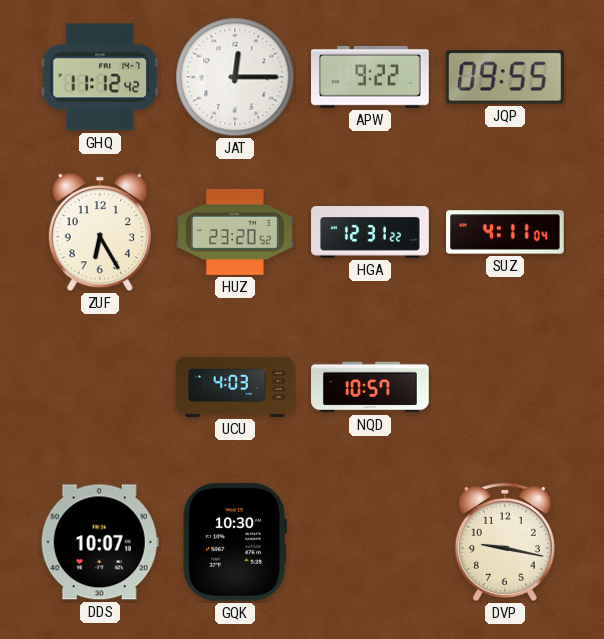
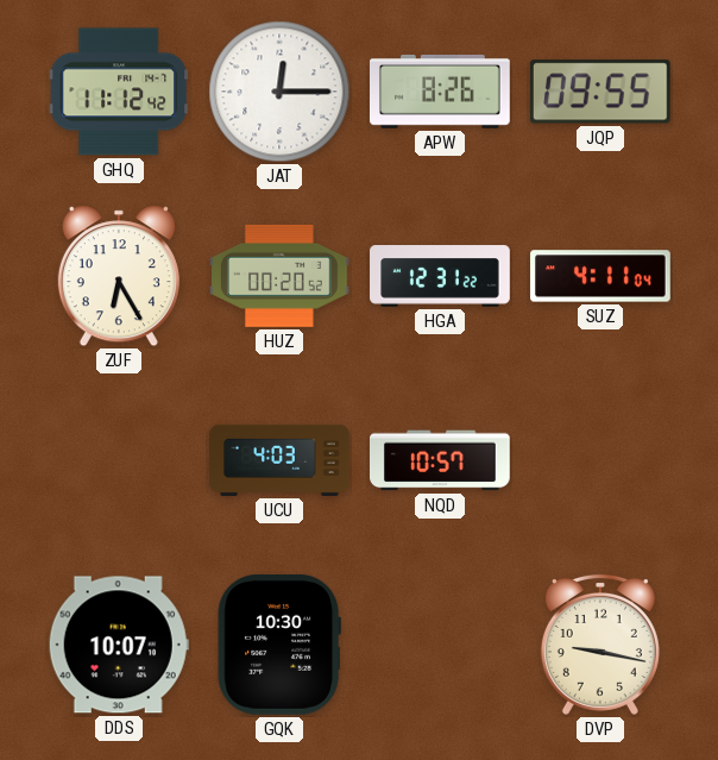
APW: 9:22 -> 8:26
HUZ: 23:20 -> 00:20
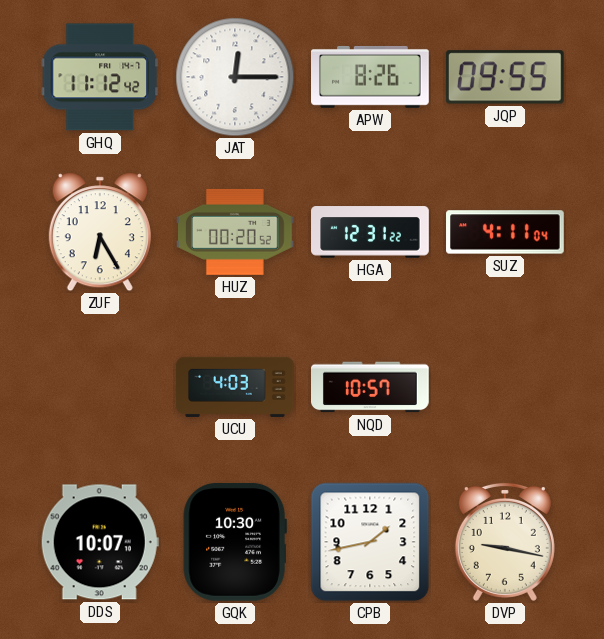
CPB: none -> 1:43
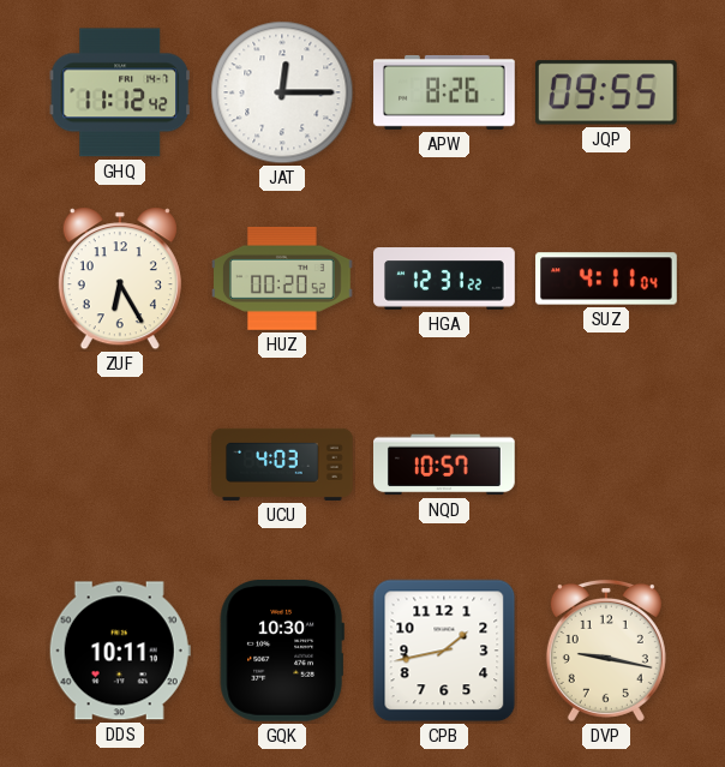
DDS: 10:07 -> 10:11
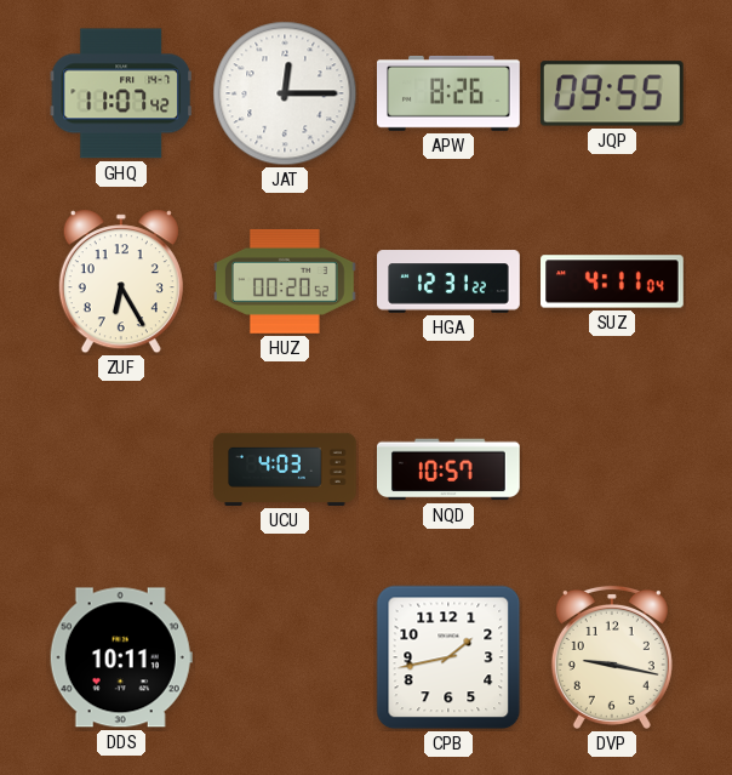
GHQ: 11:12 -> 11:07
GQK: 10:30 -> none
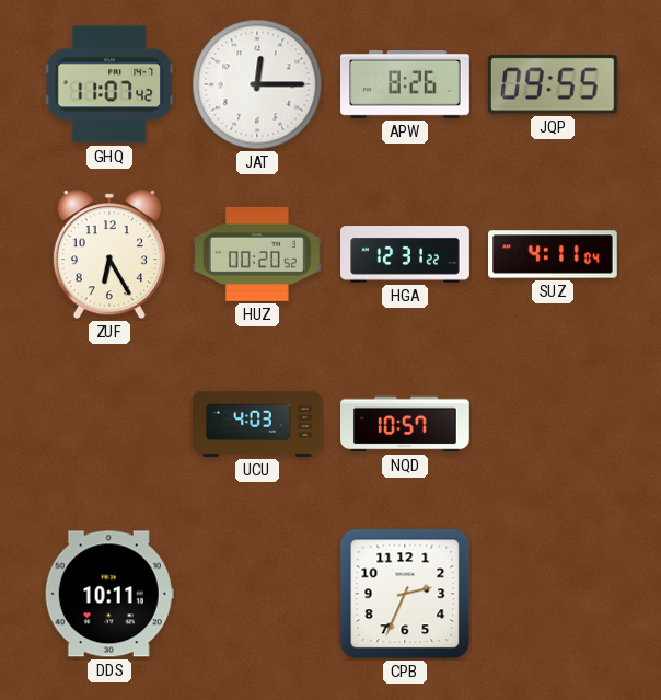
CPB: 1:43 -> 2:34
DVP: 9:17 -> none
